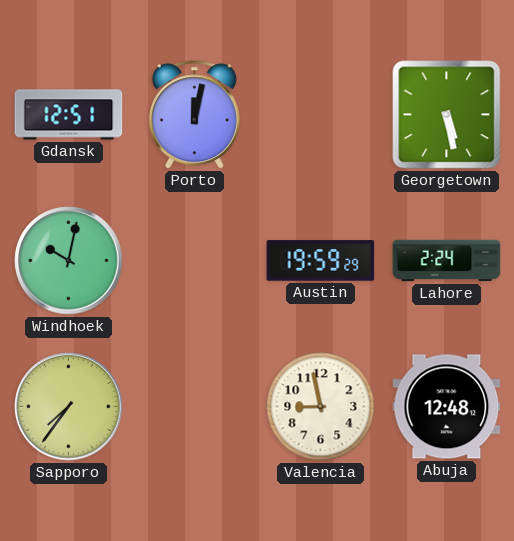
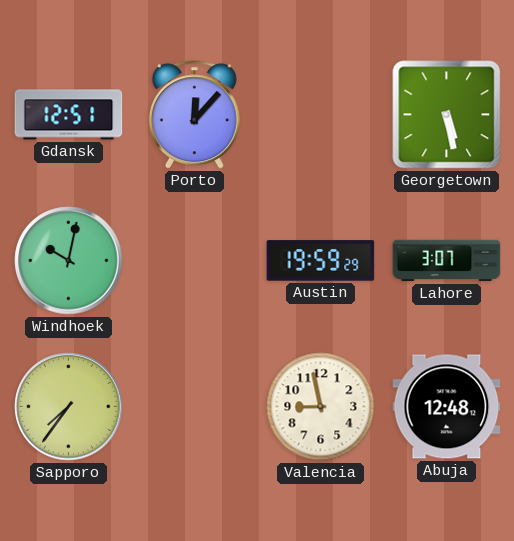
Porto: 12:02 -> 12:07
Lahore: 2:24 -> 3:07
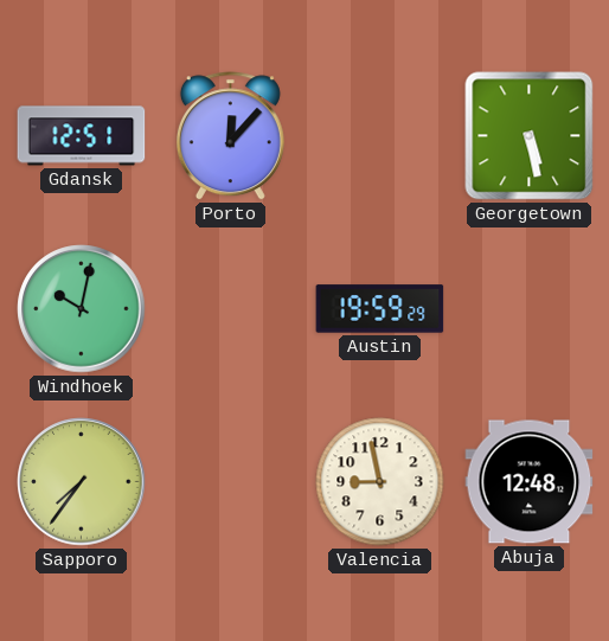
Lahore: 3:07 -> none
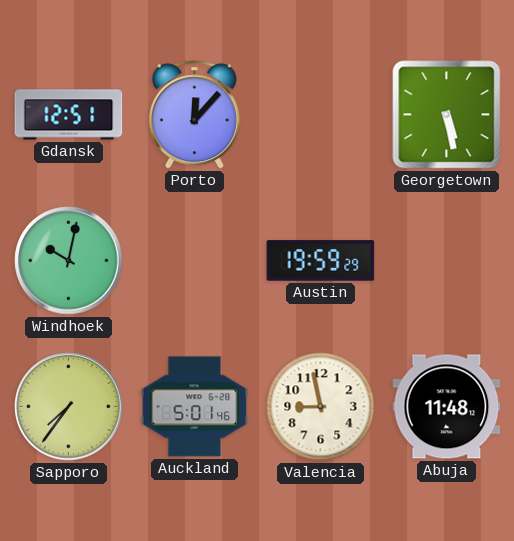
Auckland: none -> 5:01
Abuja: 12:48 -> 11:48
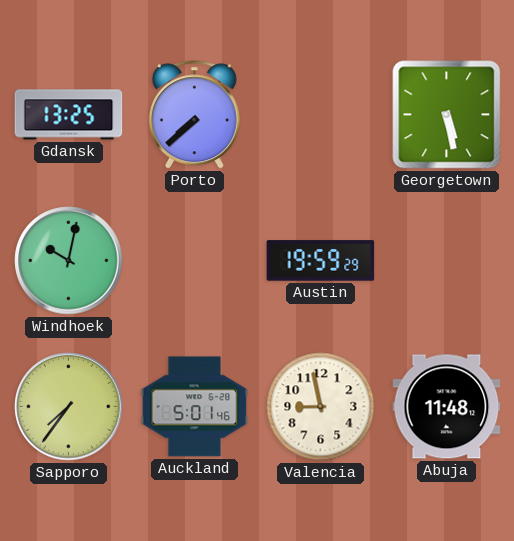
Gdansk: 12:51 -> 13:25
Porto: 12:07 -> 7:38
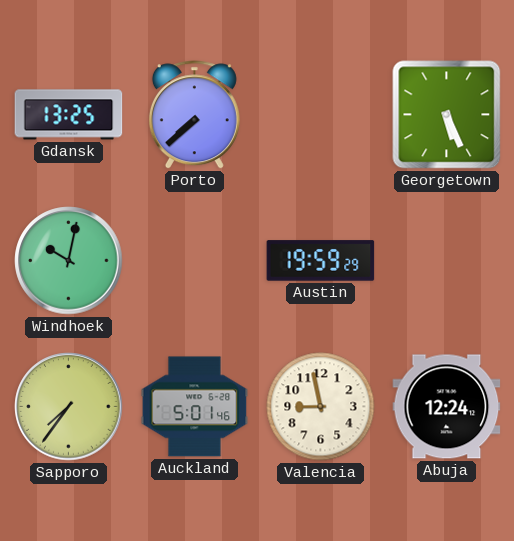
Georgetown: 5:28 -> 5:26
Abuja: 11:48 -> 12:24
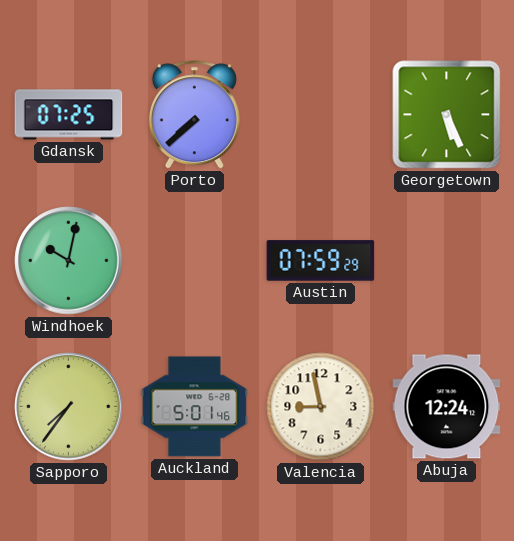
Gdansk: 13:25 -> 07:25
Austin: 19:59 -> 07:59
